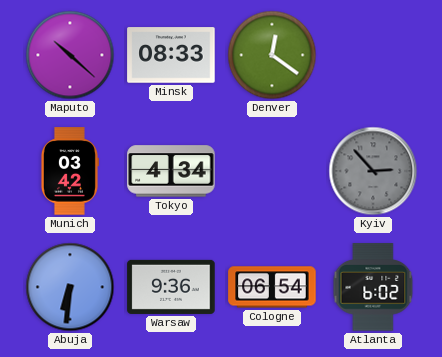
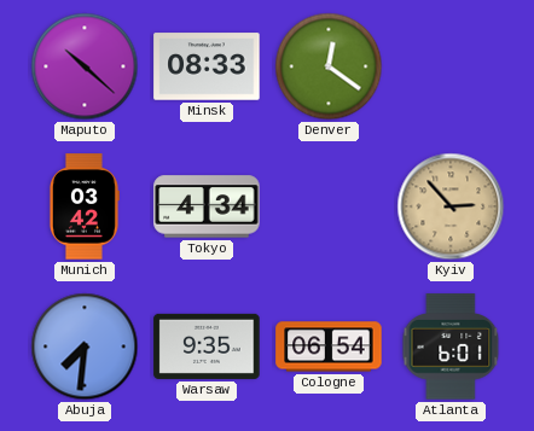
Kyiv dial: grey -> champagne
Abuja: 6:31 -> 7:31
Warsaw: 9:36 -> 9:35
Atlanta: 6:02 -> 6:01
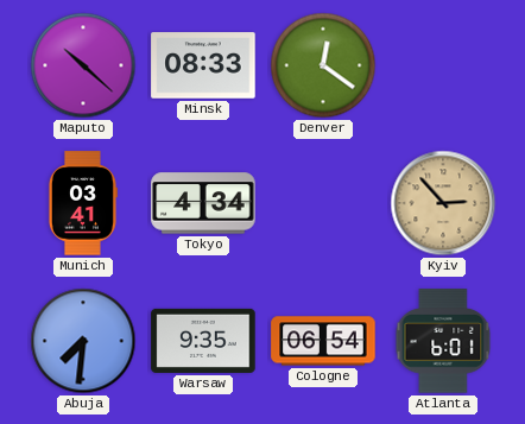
Munich: 03:42 -> 03:41
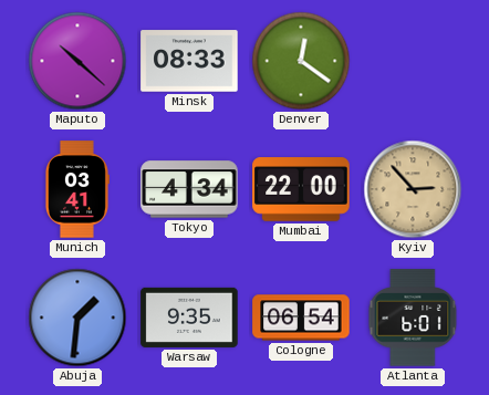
Mumbai: none -> 22:00
Abuja: 7:31 -> 1:31
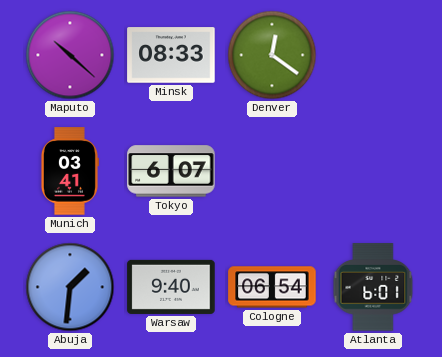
Tokyo: 4:34 -> 6:07
Mumbai: 22:00 -> none
Kyiv: 2:53 -> none
Warsaw: 9:35 -> 9:40
